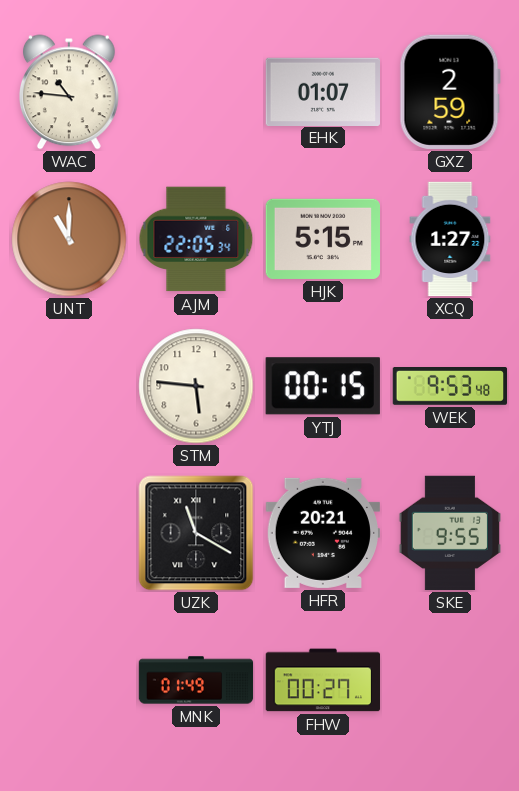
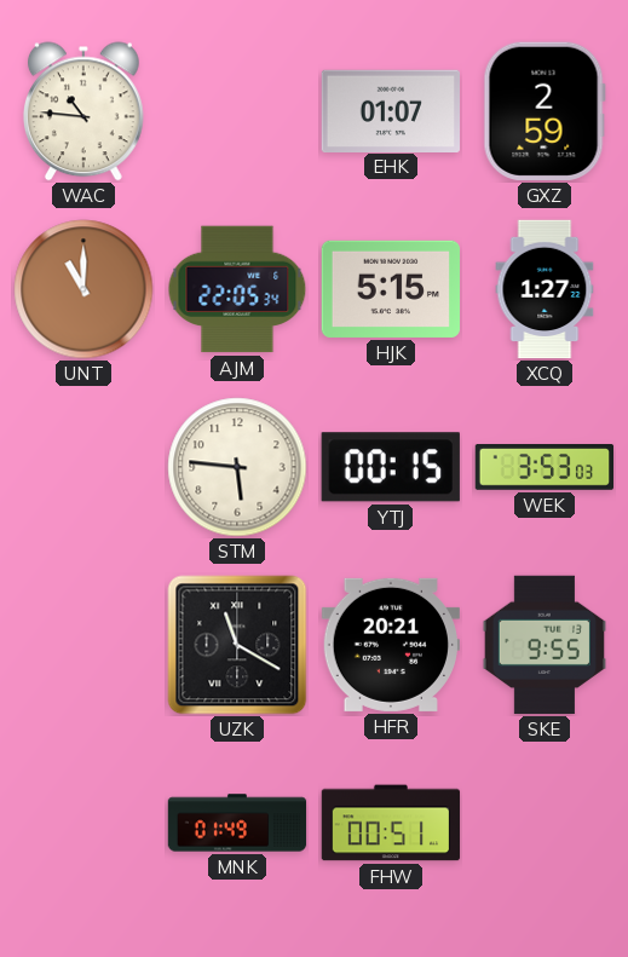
WEK: 9:53 -> 3:53
FHW: 00:27 -> 00:51
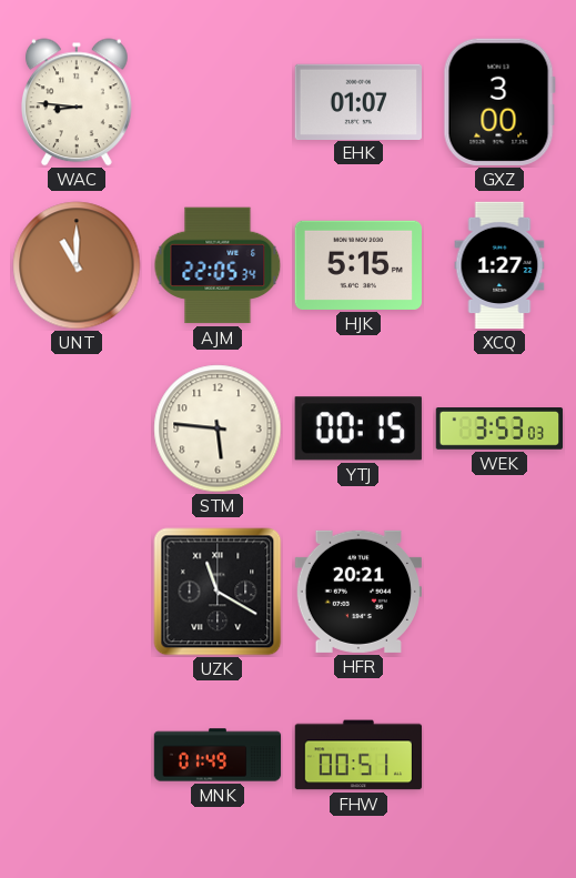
WAC: 10:46 -> 8:46
GXZ: 2:59 -> 3:00
SKE: 9:55 -> none
